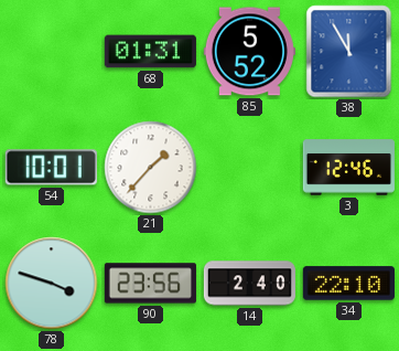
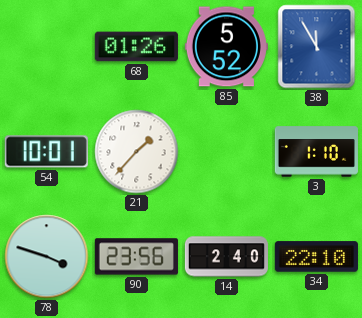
68: 01:31 -> 01:26
3: 12:46 -> 1:10
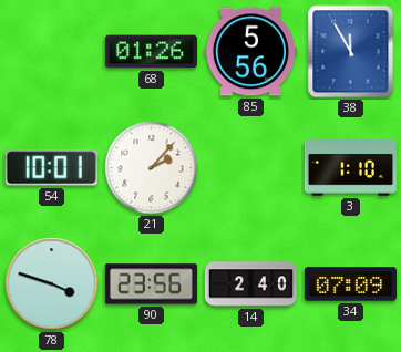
85: 5:52 -> 5:56
21: 1:37 -> 2:07
34: 22:10 -> 07:09
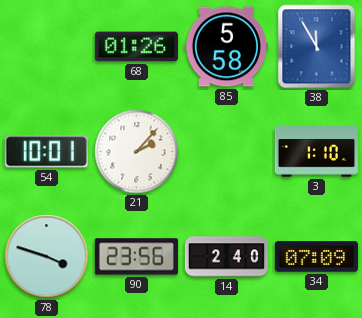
85: 5:56 -> 5:58
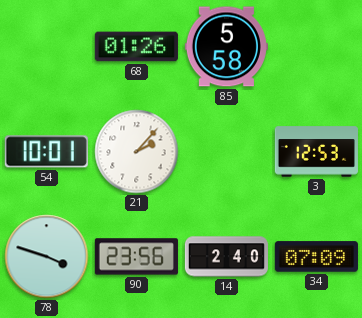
38: 11:55 -> none
3: 1:10 -> 12:53
